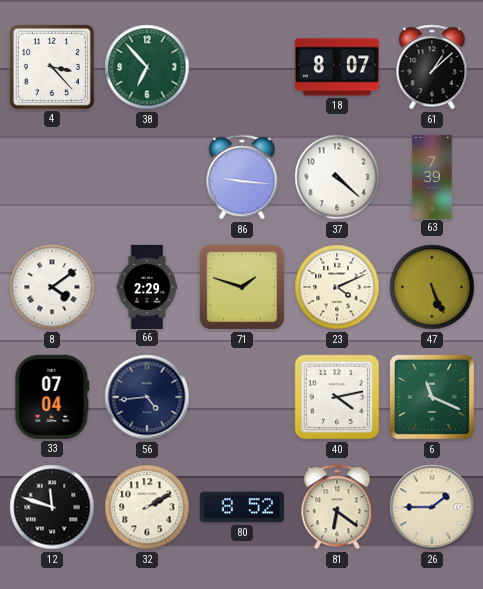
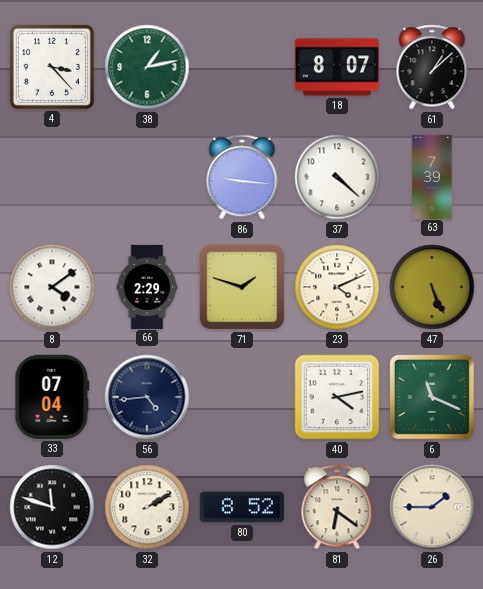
38: 6:53 -> 1:13
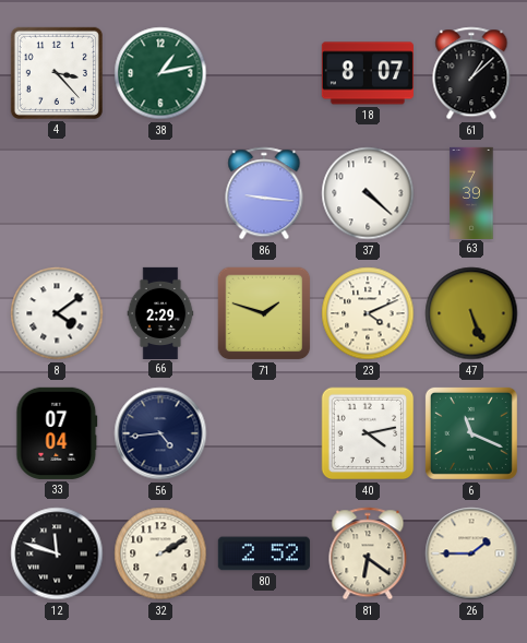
80: 8:52 -> 2:52
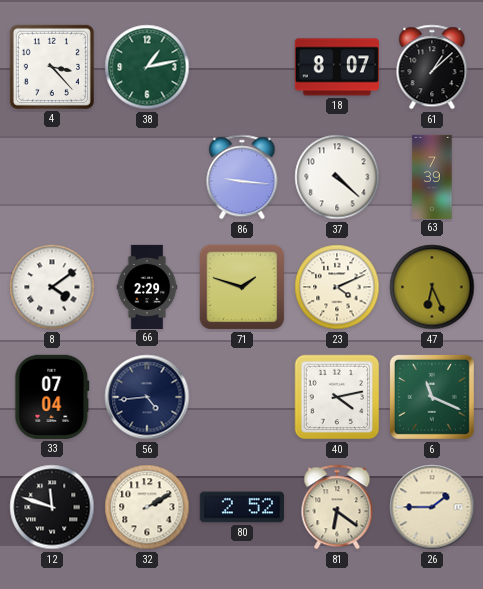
47: 5:26 -> 6:26
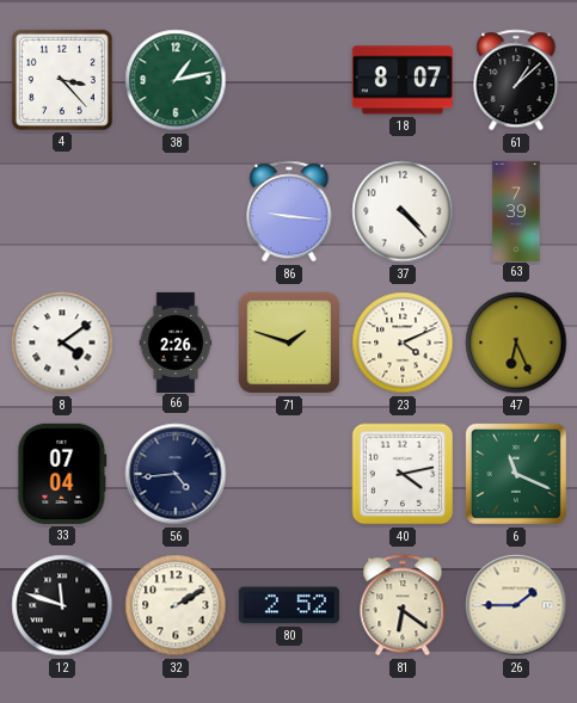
37: 4:22 -> 4:23
66: 2:29 -> 2:26
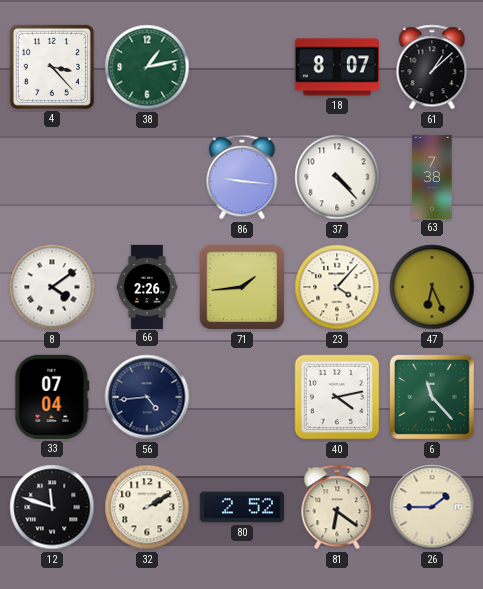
63: 7:39 -> 7:38
71: 1:48 -> 1:44
23: 4:11 -> 4:07
6: 11:19 -> 11:23
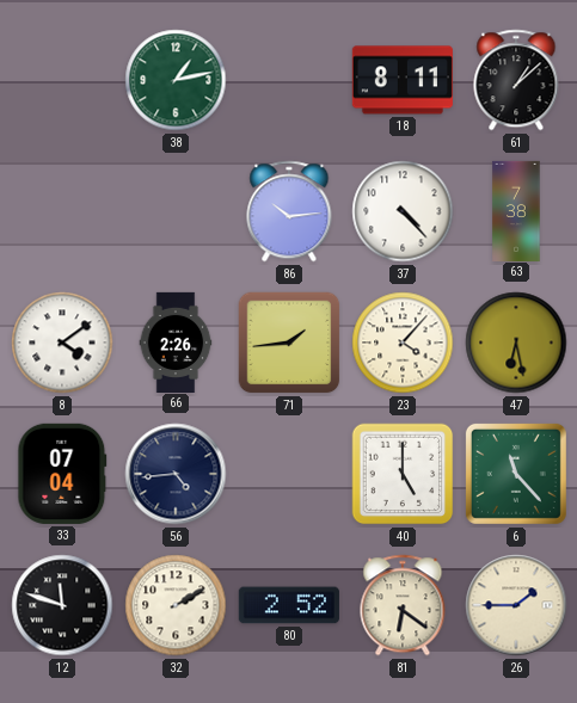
4: 3:23 -> none
18: 8:07 -> 8:11
86: 9:16 -> 10:14
47: 6:26 -> 6:28
40: 4:13 -> 5:00
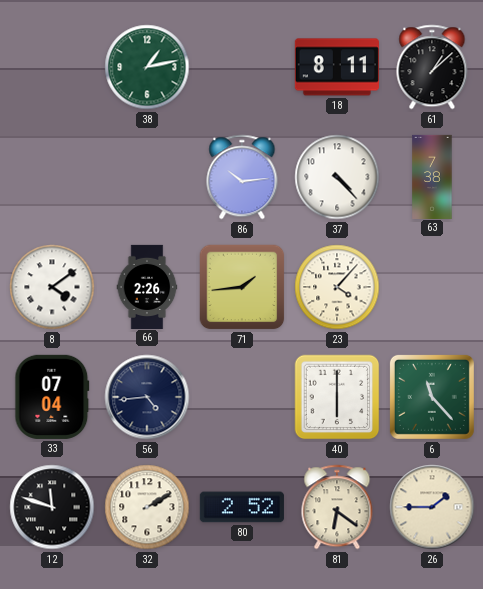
47: 6:28 -> none
40: 5:00 -> 6:00
